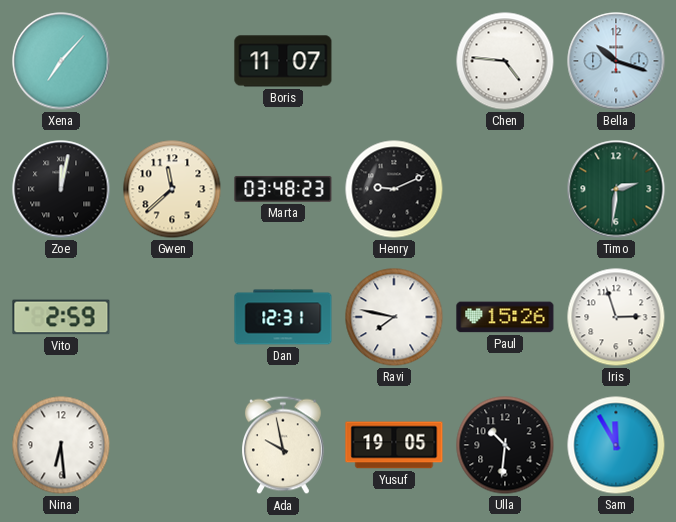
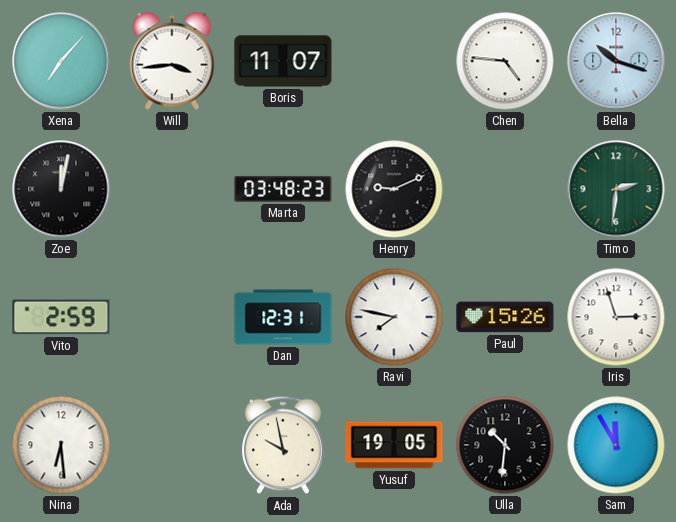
Will: none -> 3:44
Gwen: 11:38 -> none
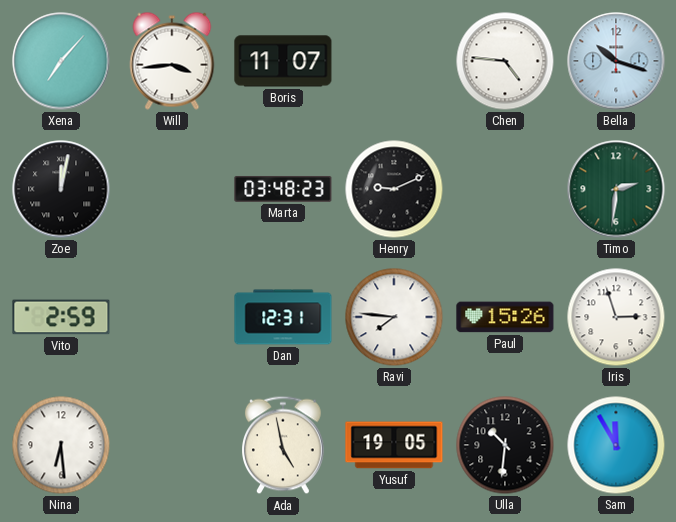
Ravi: 7:47 -> 7:46
Ada: 9:58 -> 4:58
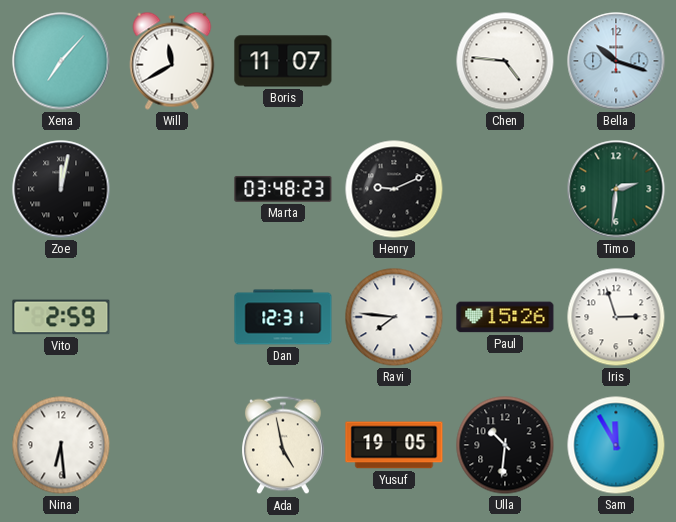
Will: 3:44 -> 11:40
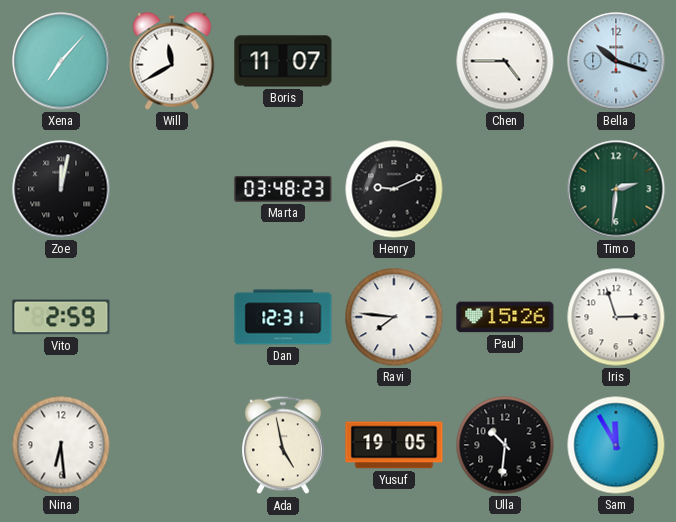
Chen: 4:46 -> 4:45
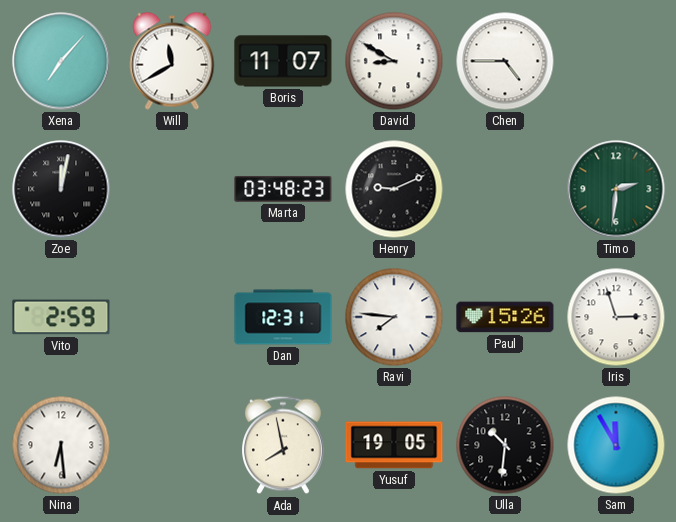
David: none -> 8:50
Bella: 10:18 -> none
Ada: 4:58 -> 7:58
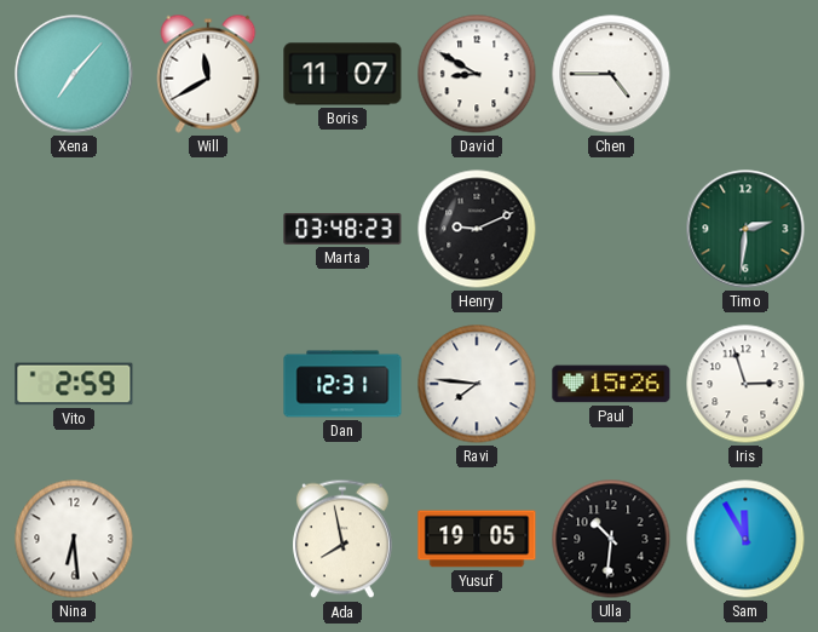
Zoe: 12:02 -> none
